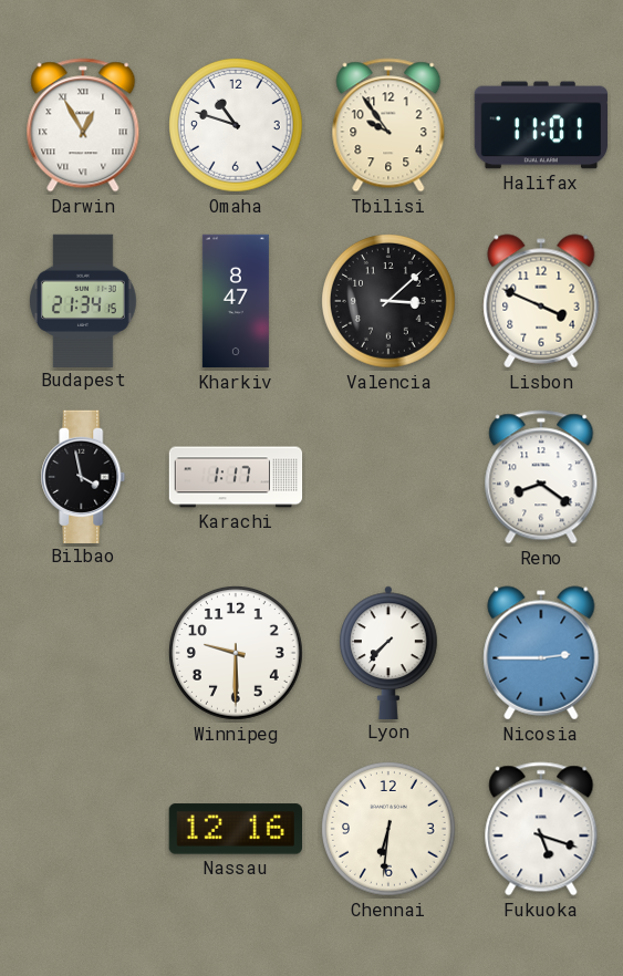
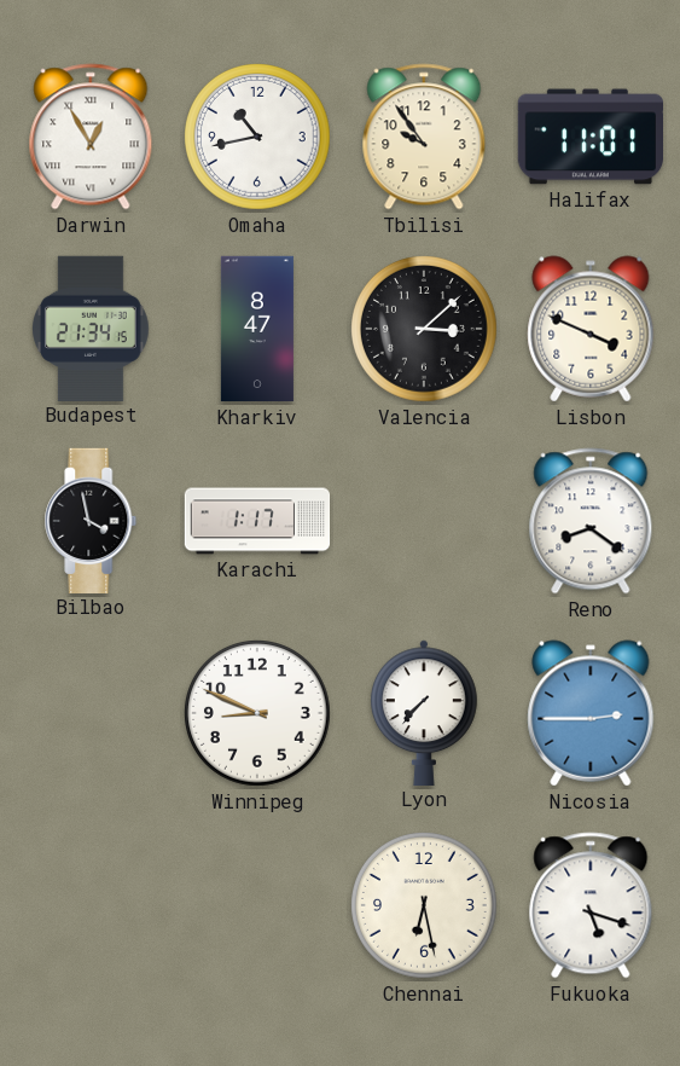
Omaha: 10:48 -> 10:43
Winnipeg: 9:30 -> 8:49
Nassau: 12:16 -> none
Chennai: 6:31 -> 6:28
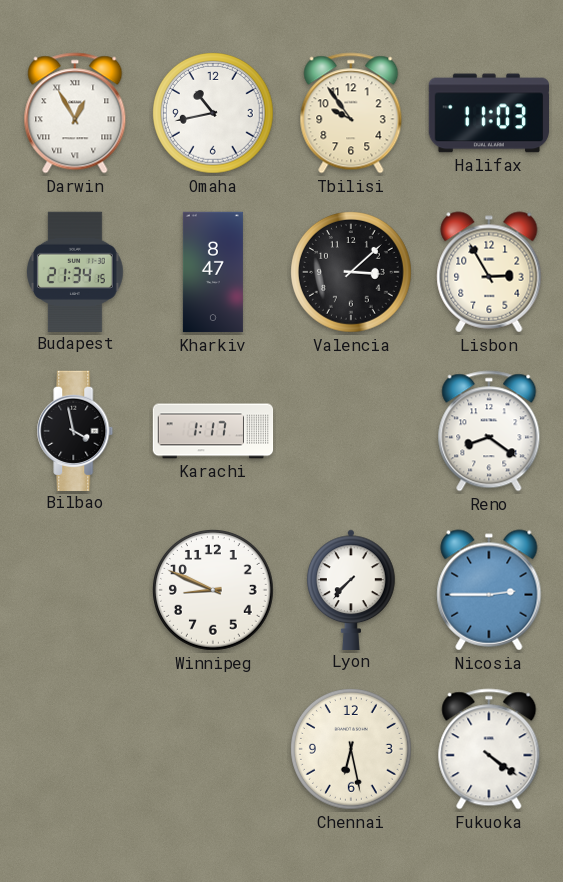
Halifax: 11:01 -> 11:03
Lisbon: 3:49 -> 2:55
Fukuoka: 5:18 -> 4:21
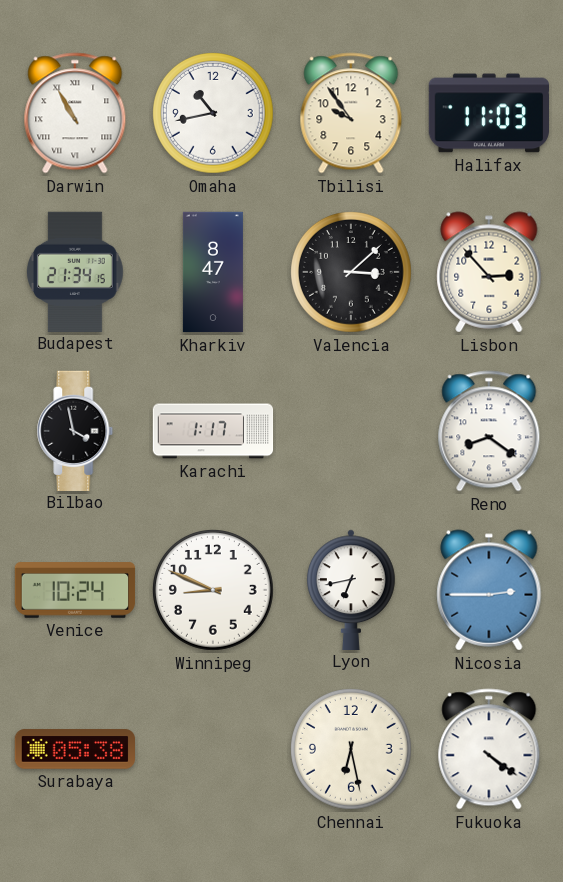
Darwin: 12:55 -> 10:55
Lisbon: 2:55 -> 2:53
Venice: none -> 10:24
Lyon: 7:37 -> 6:43
Surabaya: none -> 05:38
